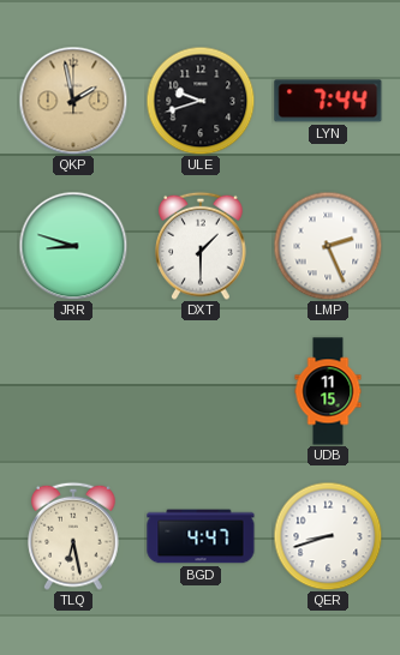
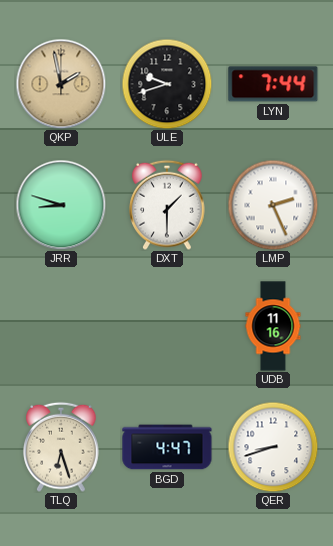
UDB: 11:15 -> 11:16
TLQ: 6:28 -> 6:27
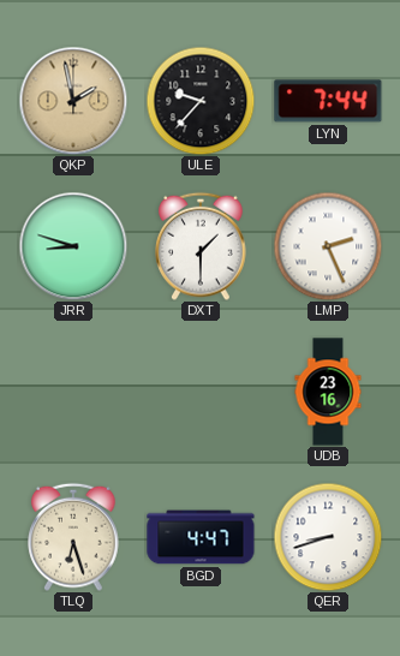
ULE: 9:42 -> 9:37
UDB: 11:16 -> 23:16
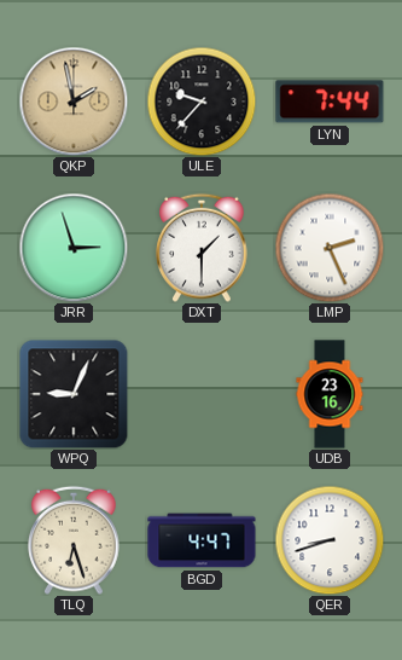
JRR: 8:48 -> 2:57
WPQ: none -> 9:04
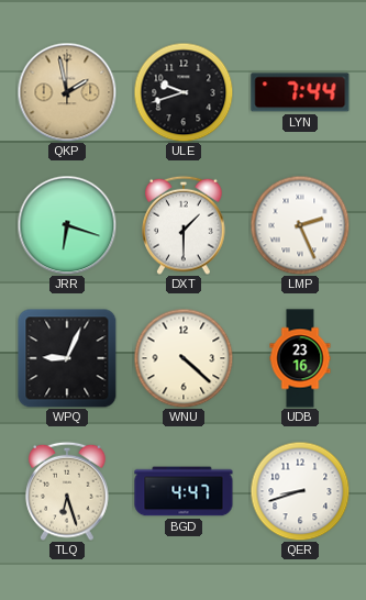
ULE: 9:37 -> 9:42
JRR: 2:57 -> 6:18
WNU: none -> 4:22
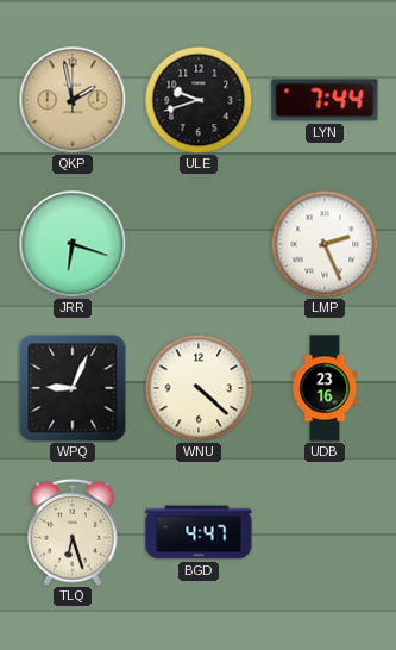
DXT: 1:30 -> none
QER: 8:42 -> none
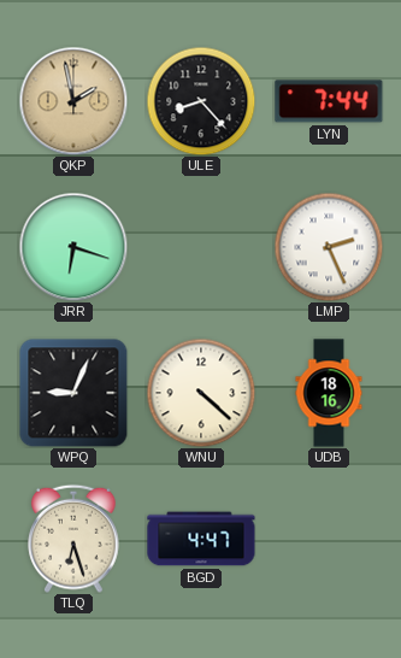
ULE: 9:42 -> 8:23
UDB: 23:16 -> 18:16
